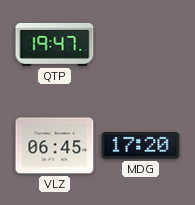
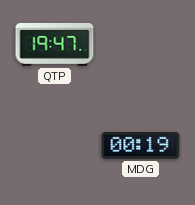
VLZ: 06:45 -> none
MDG: 17:20 -> 00:19
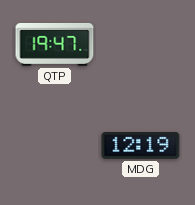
MDG: 00:19 -> 12:19
